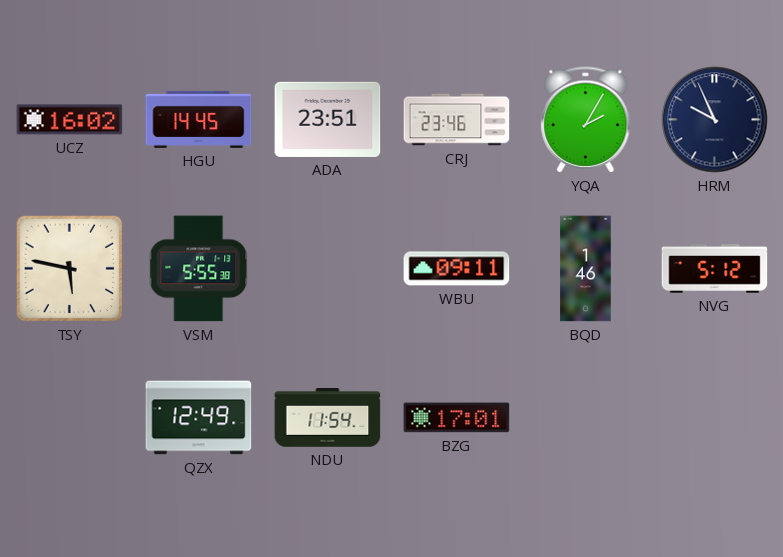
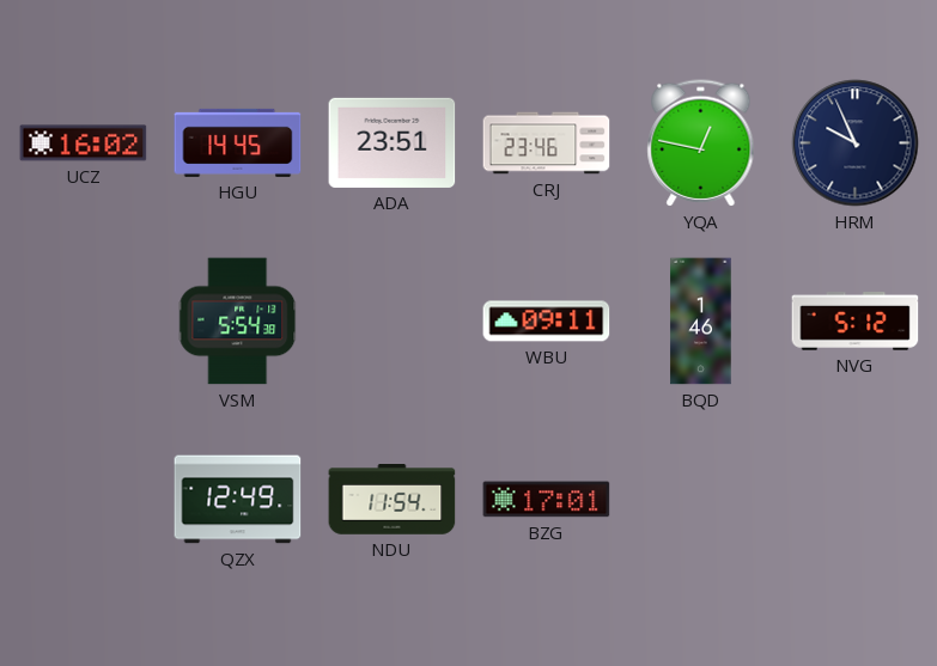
YQA: 2:05 -> 12:47
TSY: 5:47 -> none
VSM: 5:55 -> 5:54
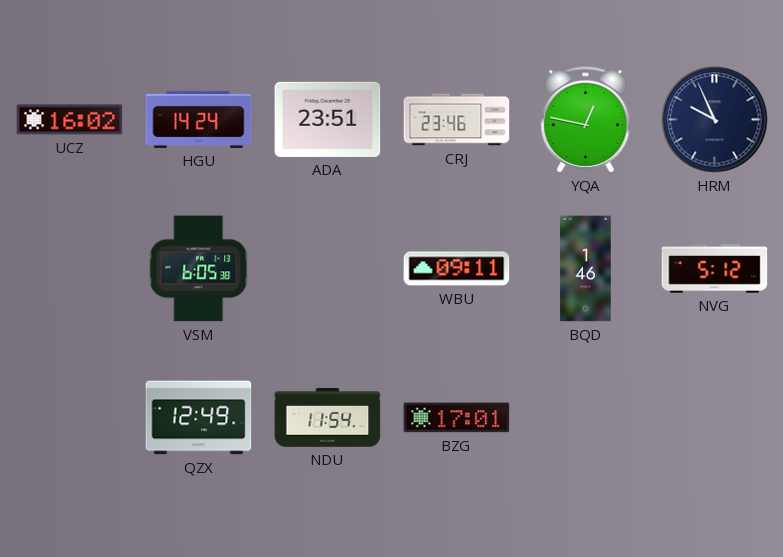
HGU: 14:45 -> 14:24
VSM: 5:54 -> 6:05
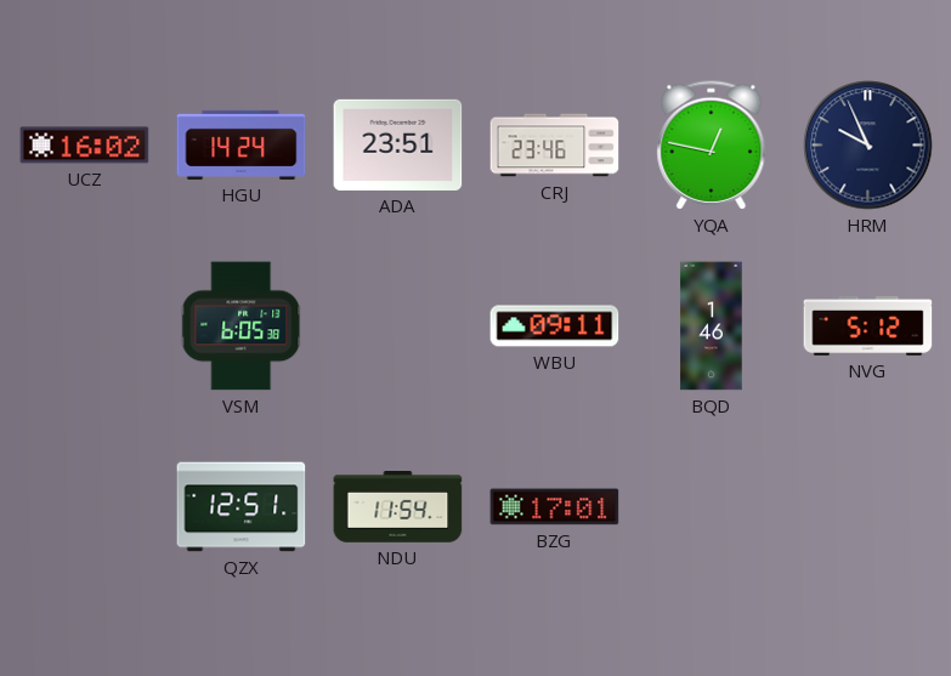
QZX: 12:49 -> 12:51
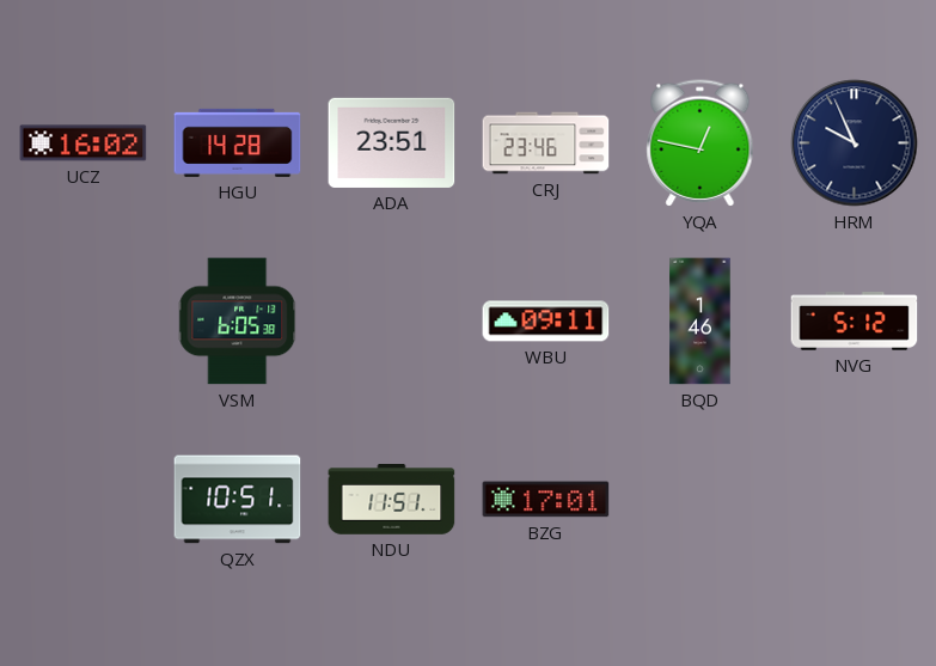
HGU: 14:24 -> 14:28
QZX: 12:51 -> 10:51
NDU: 11:54 -> 11:51
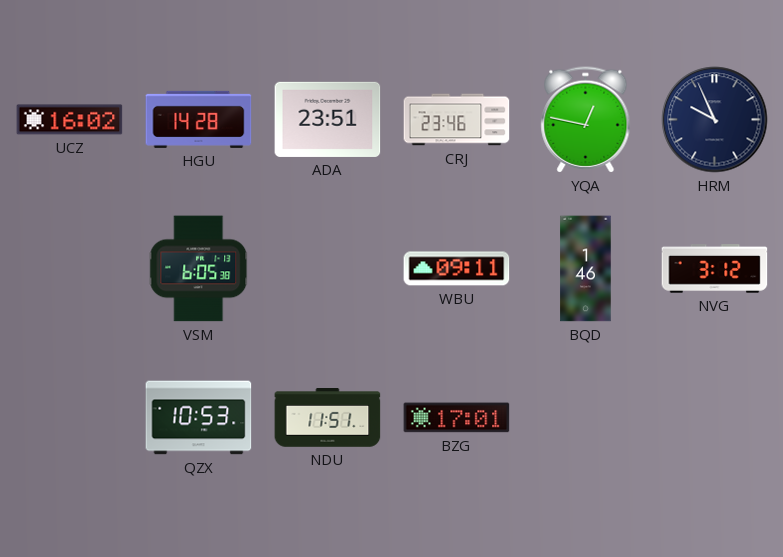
NVG: 5:12 -> 3:12
QZX: 10:51 -> 10:53
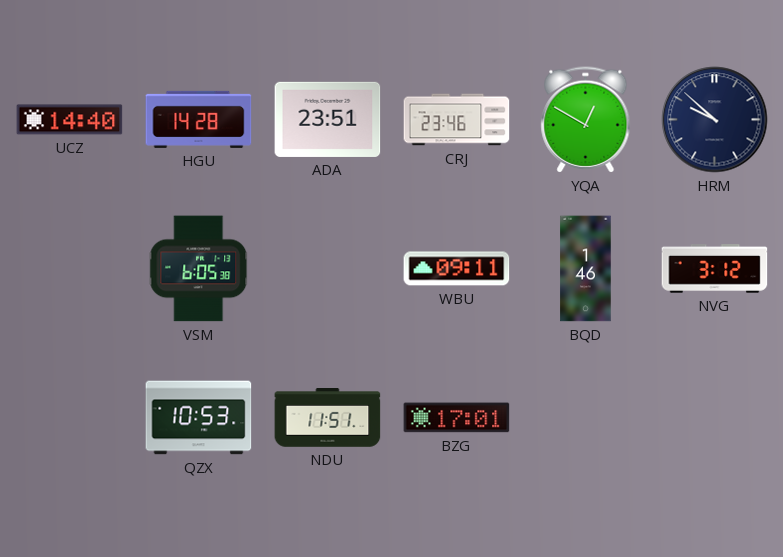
UCZ: 16:02 -> 14:40
YQA: 12:47 -> 12:50
HRM: 9:56 -> 9:52
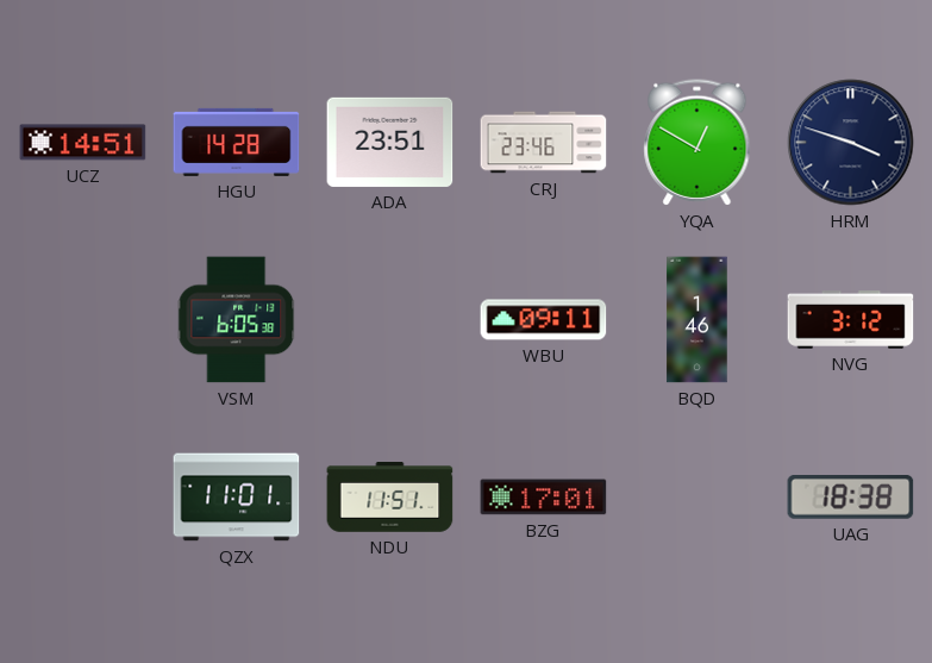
UCZ: 14:40 -> 14:51
HRM: 9:52 -> 3:48
QZX: 10:53 -> 11:01
UAG: none -> 18:38
